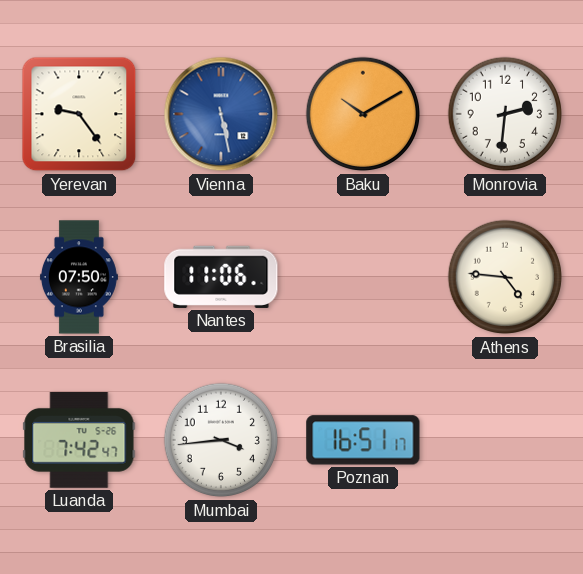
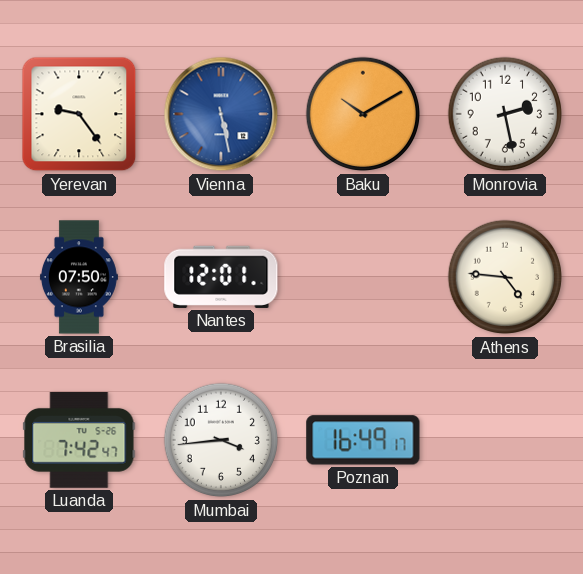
Monrovia: 2:31 -> 2:28
Nantes: 11:06 -> 12:01
Poznan: 16:51 -> 16:49
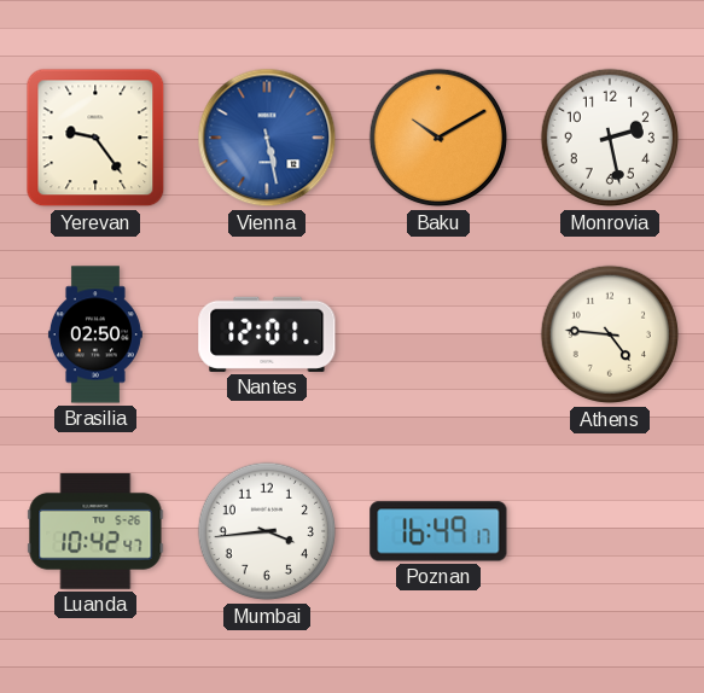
Brasilia: 07:50 -> 02:50
Luanda: 7:42 -> 10:42
